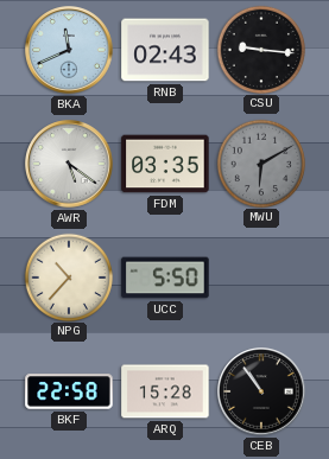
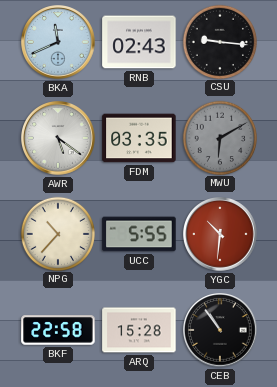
UCC: 5:50 -> 5:55
YGC: none -> 10:31
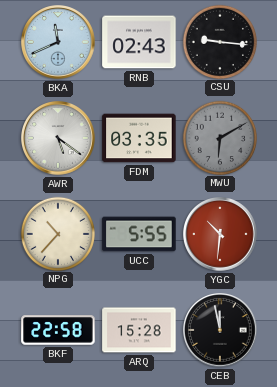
CEB: 10:54 -> 11:58
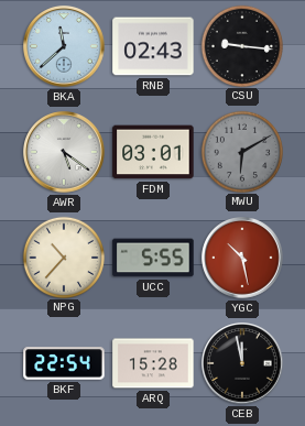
BKA: 11:41 -> 11:38
FDM: 03:35 -> 03:01
YGC: 10:31 -> 10:28
BKF: 22:58 -> 22:54
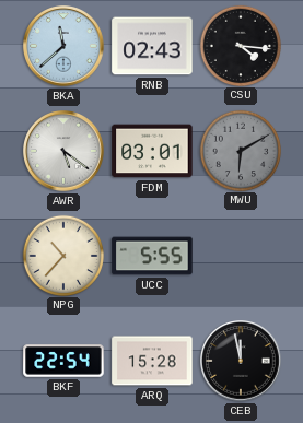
CSU: 9:16 -> 4:16
YGC: 10:28 -> none
